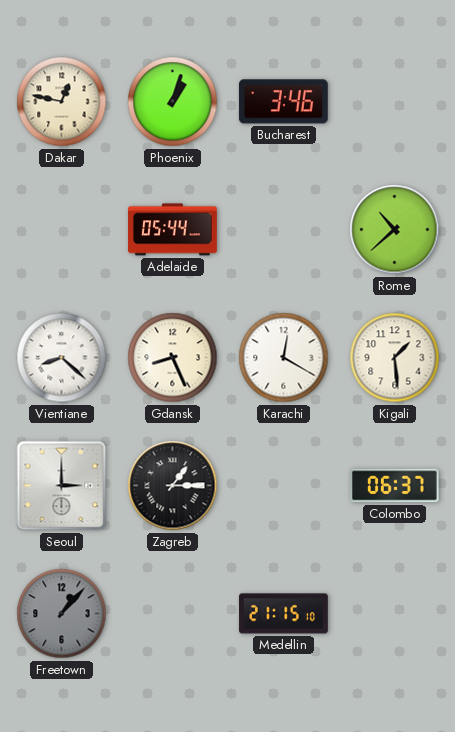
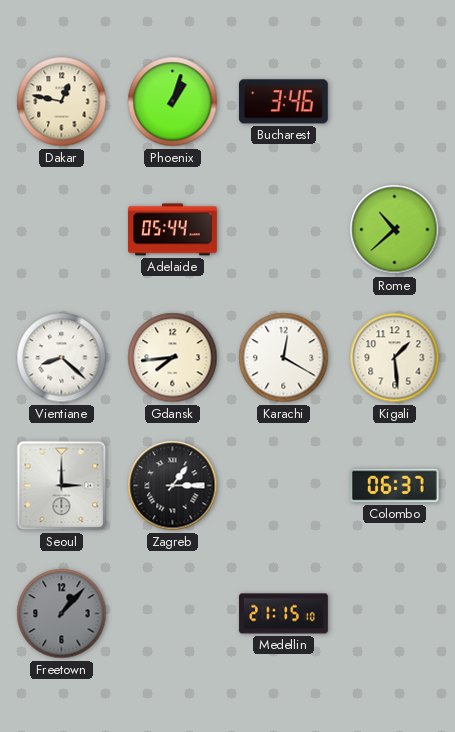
Gdansk: 8:26 -> 7:44
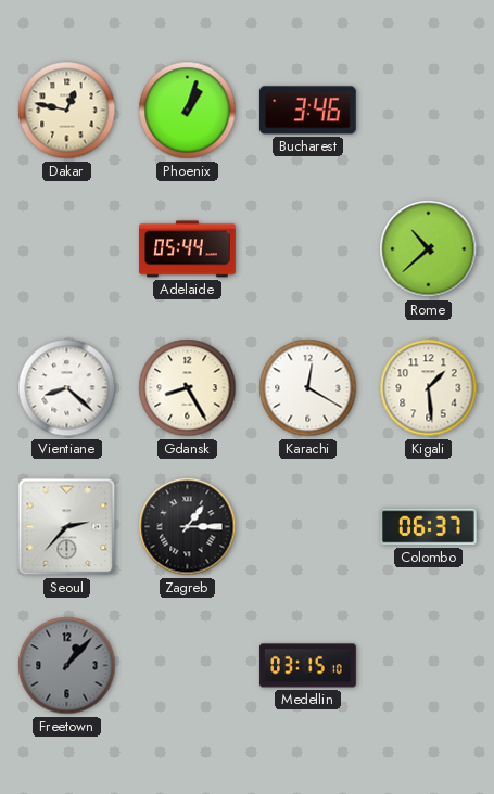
Gdansk: 7:44 -> 8:25
Seoul: 3:00 -> 2:37
Medellin: 21:15 -> 03:15
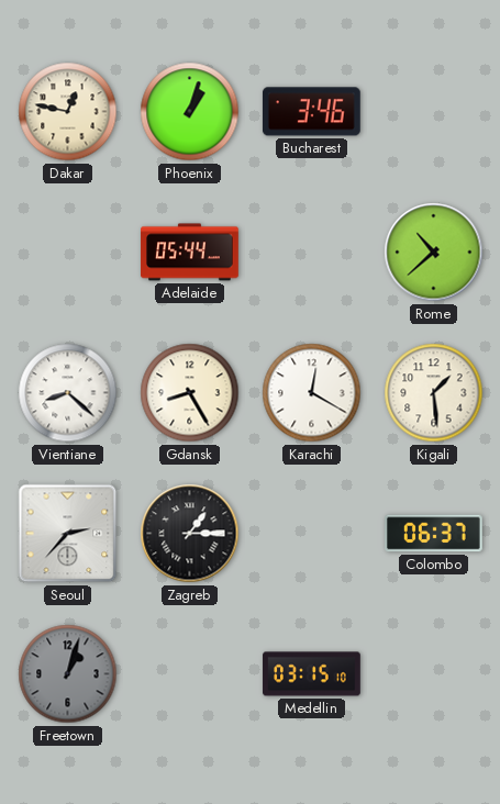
Freetown: 1:07 -> 1:03
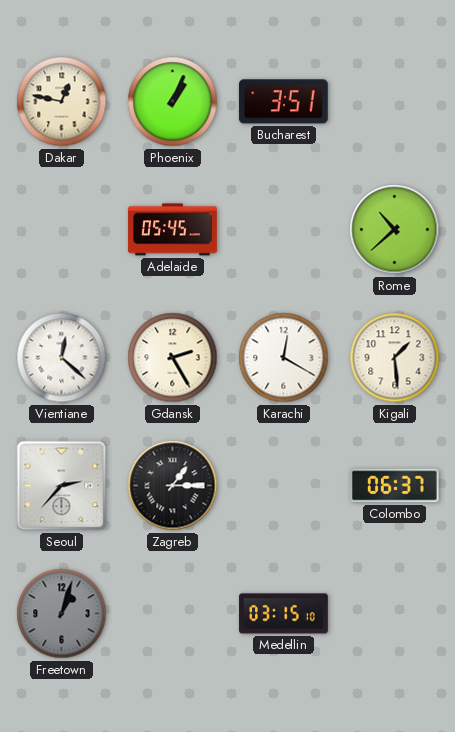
Phoenix: 1:03 -> 1:04
Bucharest: 3:46 -> 3:51
Adelaide: 05:44 -> 05:45
Vientiane: 8:22 -> 12:22
Gdansk: 8:25 -> 2:25
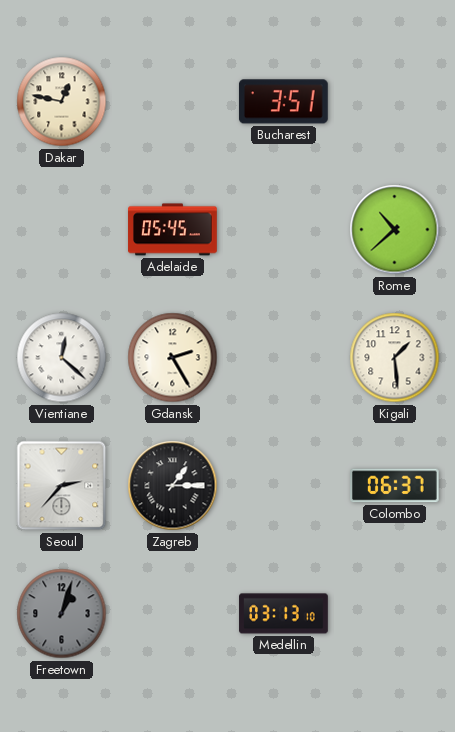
Phoenix: 1:04 -> none
Karachi: 12:20 -> none
Medellin: 03:15 -> 03:13
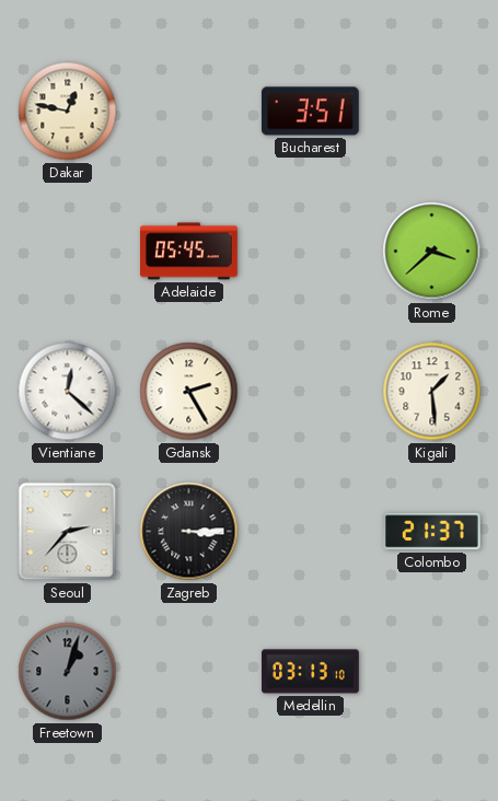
Rome: 10:38 -> 3:38
Zagreb: 1:15 -> 3:15
Colombo: 06:37 -> 21:37
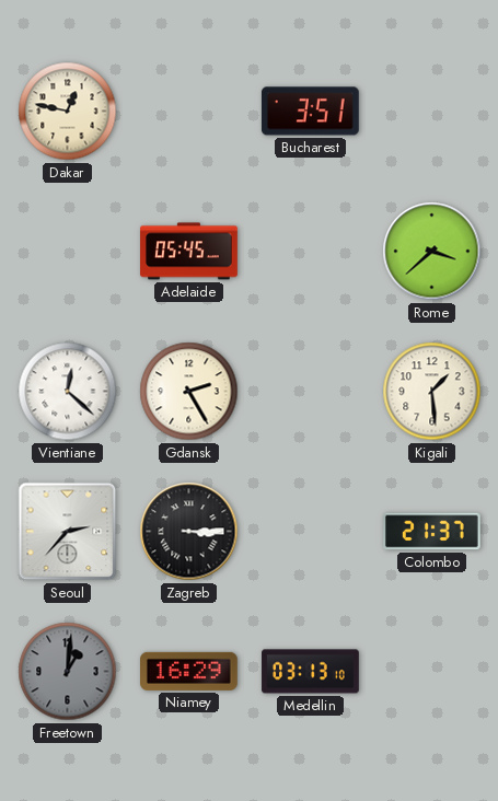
Freetown: 1:03 -> 1:01
Niamey: none -> 16:29
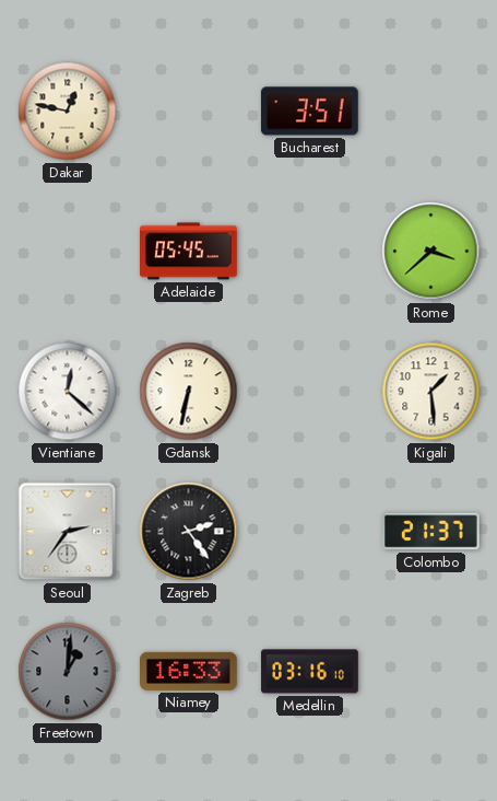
Gdansk: 2:25 -> 6:32
Seoul: 2:37 -> 2:36
Zagreb: 3:15 -> 2:24
Niamey: 16:29 -> 16:33
Medellin: 03:13 -> 03:16
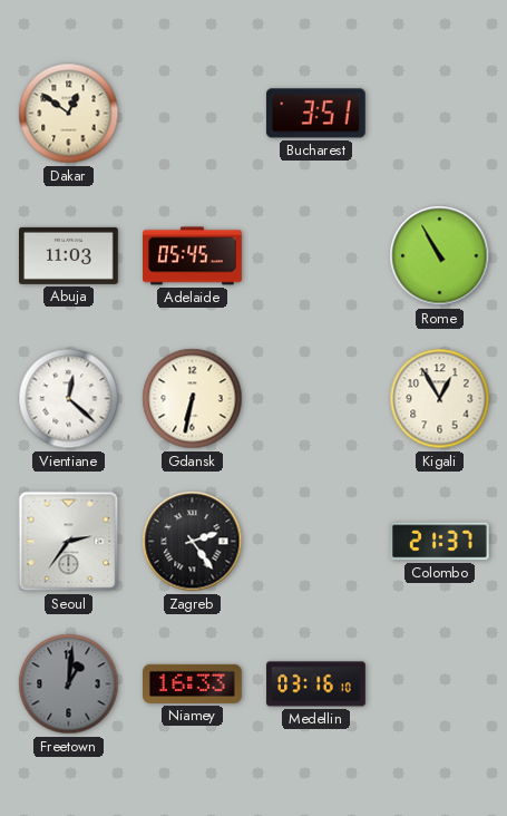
Dakar: 12:47 -> 12:51
Abuja: none -> 11:03
Rome: 3:38 -> 10:55
Kigali: 1:29 -> 12:55
